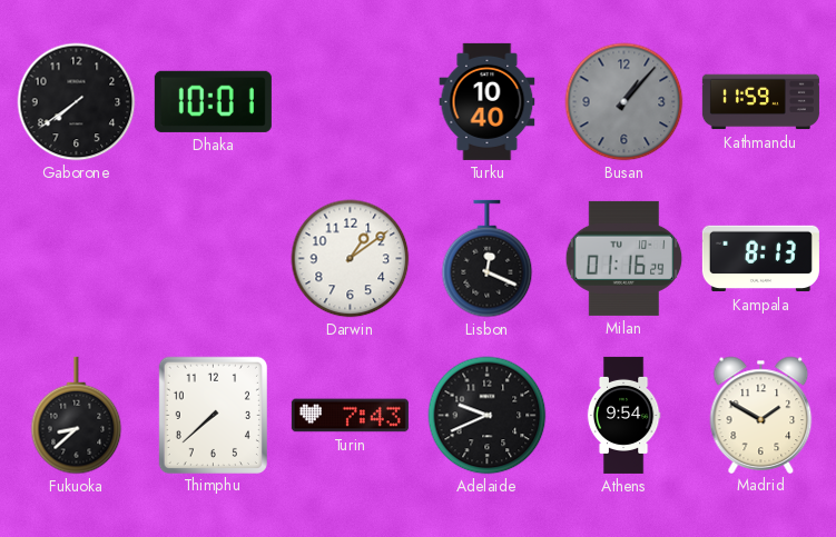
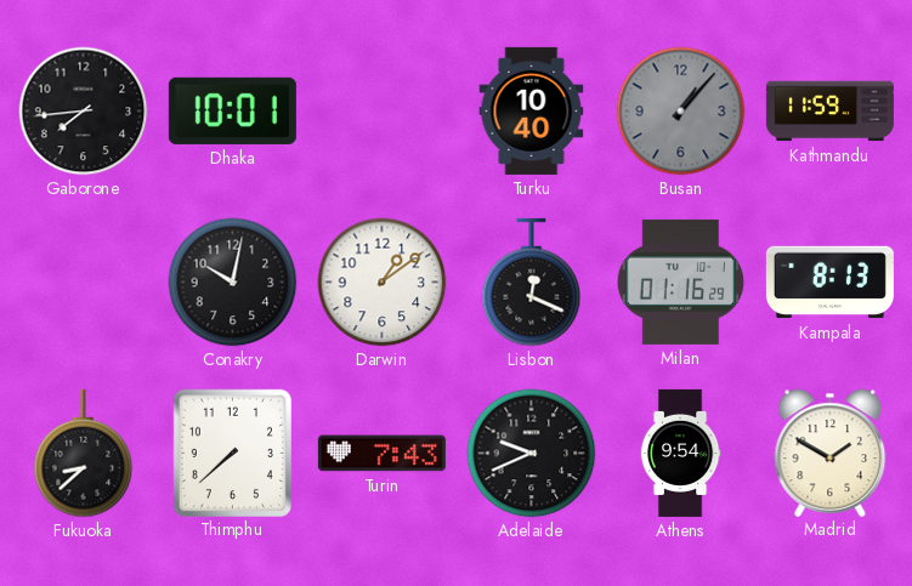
Gaborone: 7:39 -> 7:44
Conakry: none -> 10:02
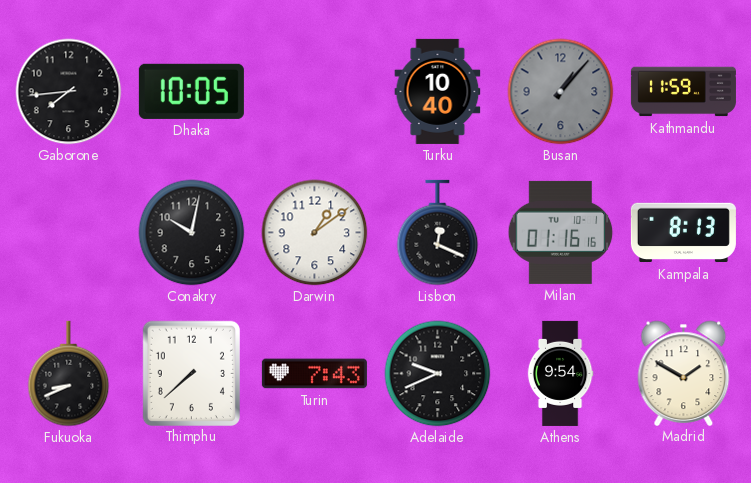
Dhaka: 10:01 -> 10:05
Milan: 01:16:29 -> 01:16:16
Fukuoka: 8:38 -> 8:41
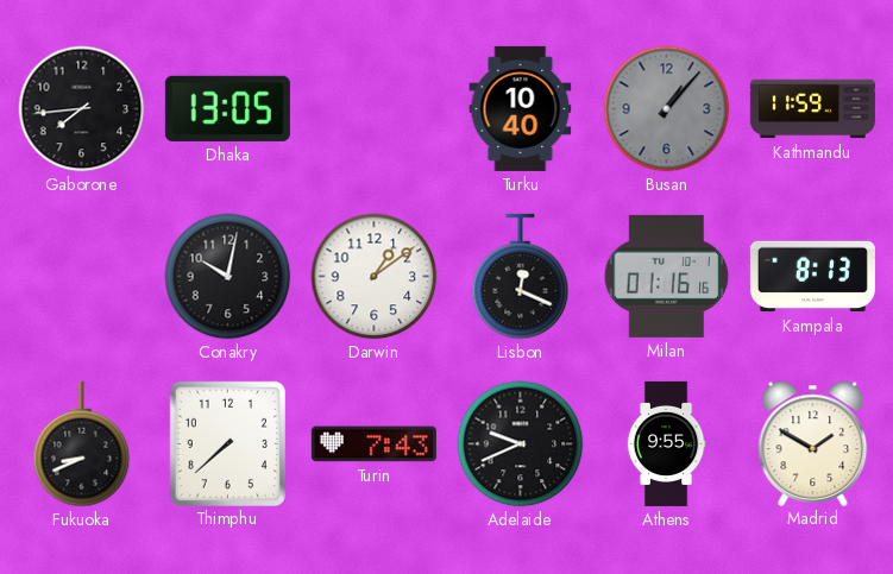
Dhaka: 10:05 -> 13:05
Athens: 9:54 -> 9:55
